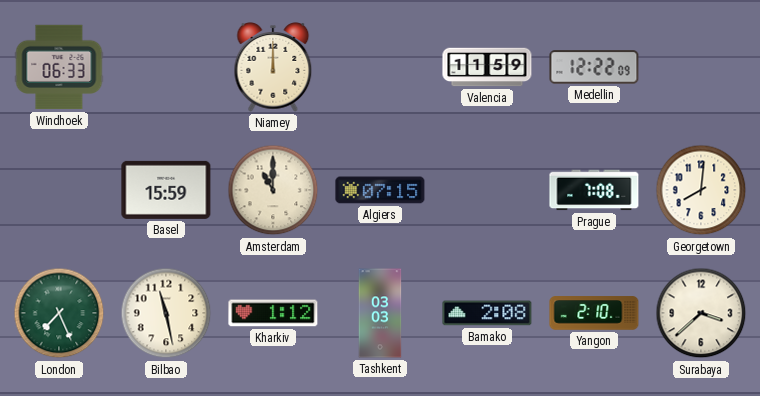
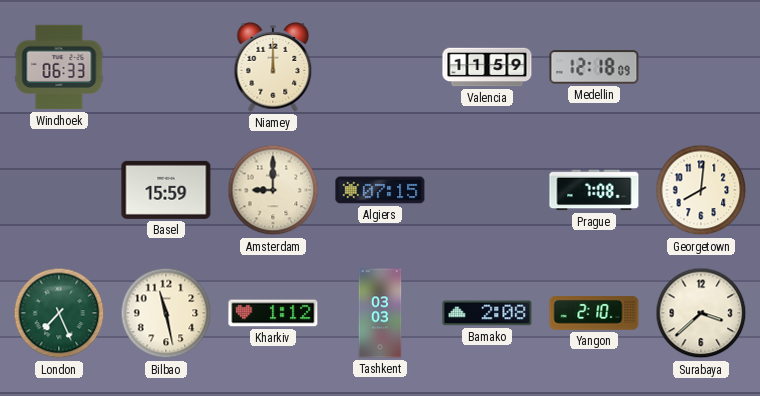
Medellin: 12:22 -> 12:18
Amsterdam: 11:00 -> 9:00
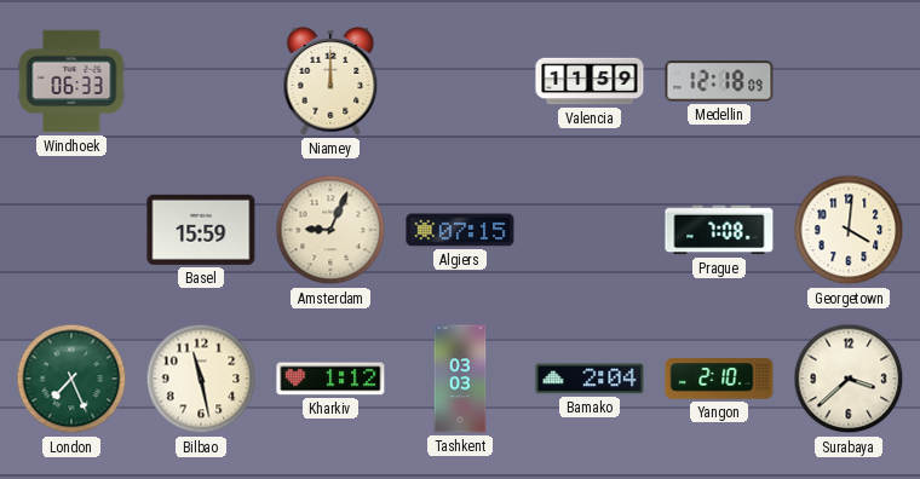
Amsterdam: 9:00 -> 9:04
Georgetown: 8:01 -> 4:01
Bamako: 2:08 -> 2:04
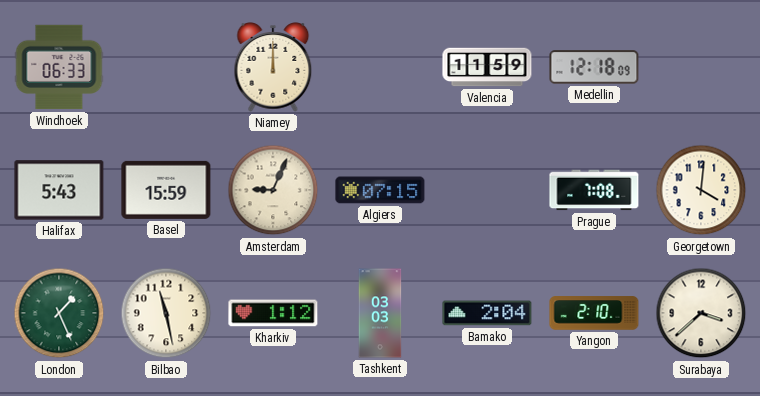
Halifax: none -> 5:43
London: 7:26 -> 1:26
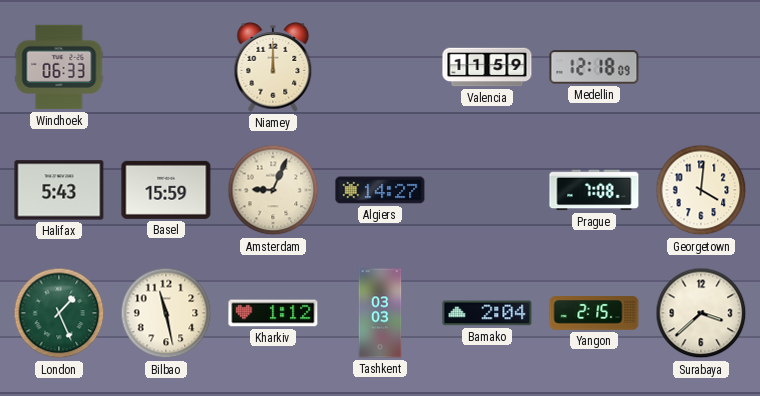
Algiers: 07:15 -> 14:27
Yangon: 2:10 -> 2:15
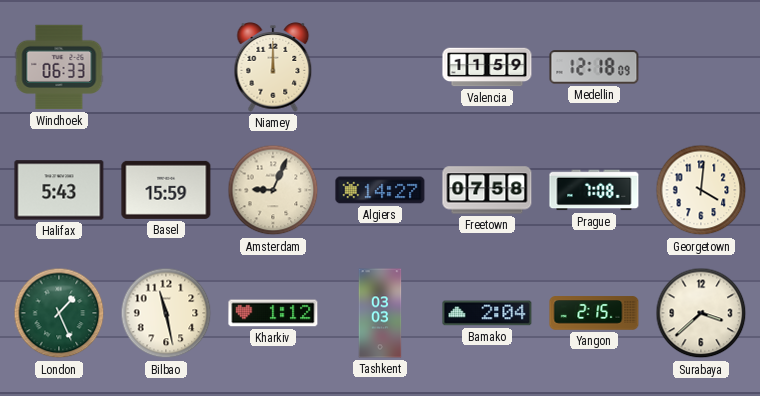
Freetown: none -> 07:58
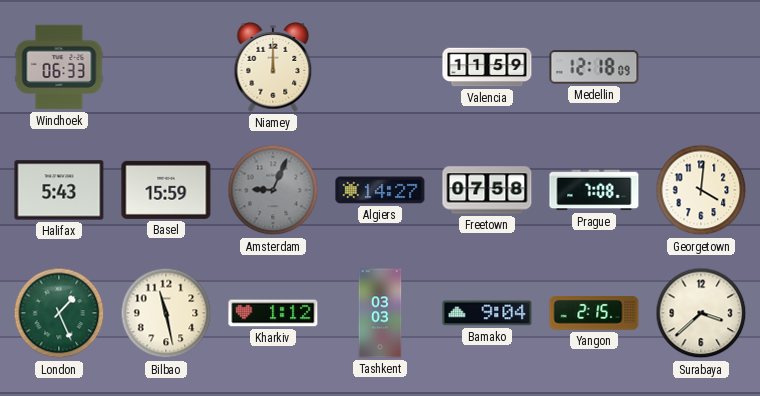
Amsterdam dial: cream -> grey
Bamako: 2:04 -> 9:04
